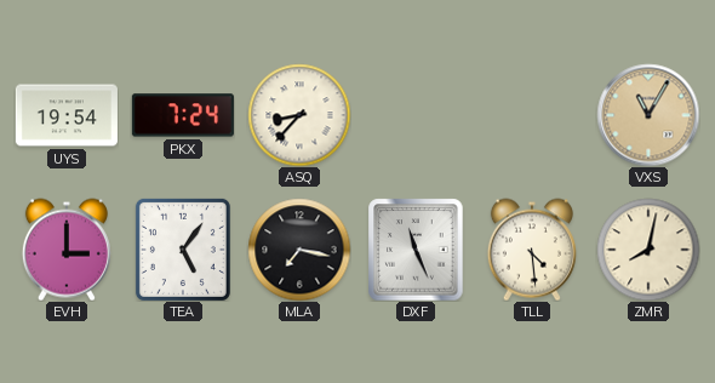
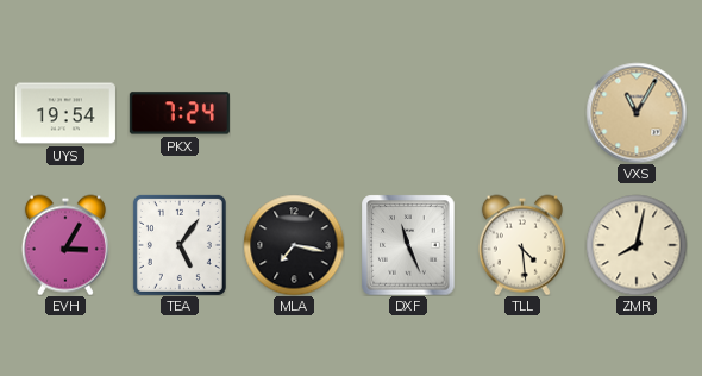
ASQ: 8:37 -> none
EVH: 3:00 -> 3:05
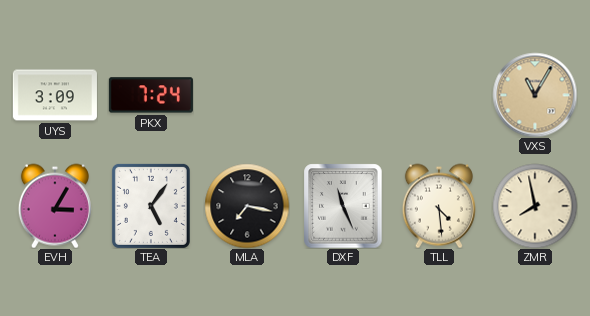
UYS: 19:54 -> 3:09
ZMR: 8:02 -> 7:58
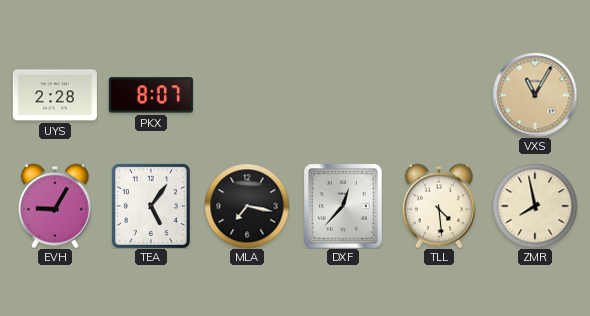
UYS: 3:09 -> 2:28
PKX: 7:24 -> 8:07
EVH: 3:05 -> 9:05
DXF: 11:26 -> 12:37
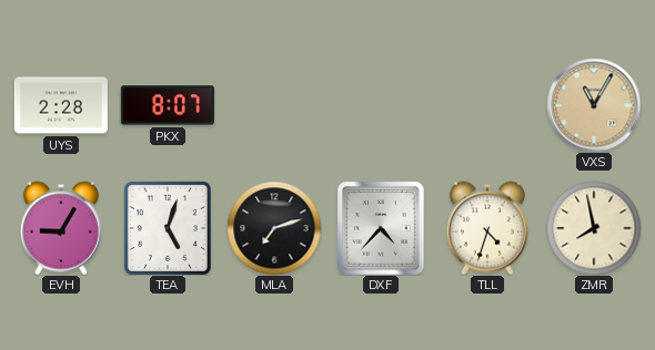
TEA: 5:06 -> 5:03
MLA: 7:17 -> 7:12
DXF: 12:37 -> 4:37
TLL: 4:29 -> 4:33
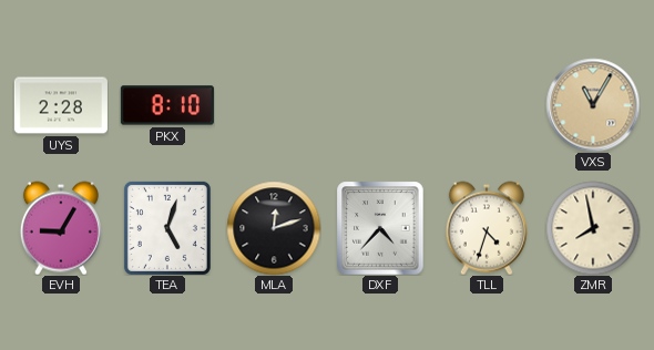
PKX: 8:07 -> 8:10
MLA: 7:12 -> 12:12
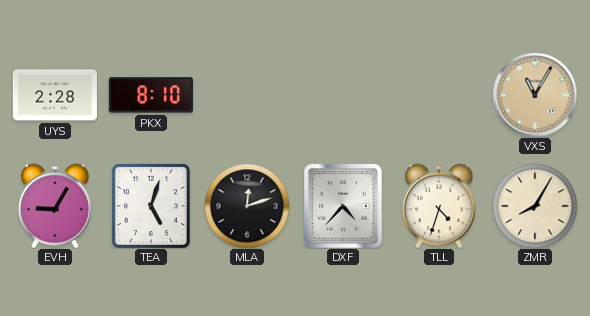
ZMR: 7:58 -> 8:05
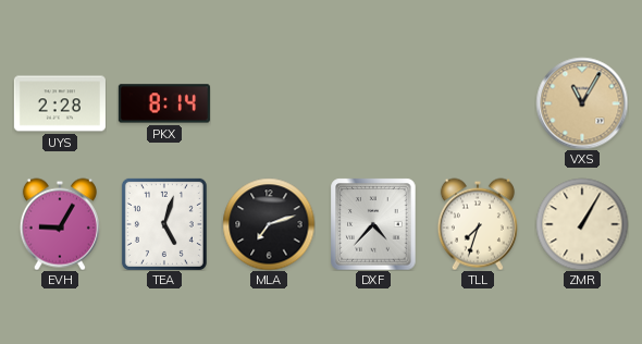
PKX: 8:10 -> 8:14
MLA: 12:12 -> 7:12
TLL: 4:33 -> 7:33
ZMR: 8:05 -> 1:05
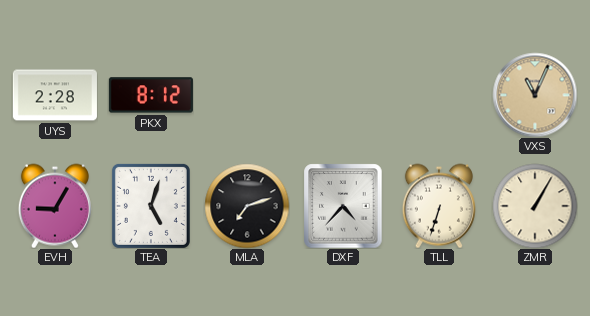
PKX: 8:14 -> 8:12
VXS: 11:05 -> 11:04
TLL: 7:33 -> 6:33
